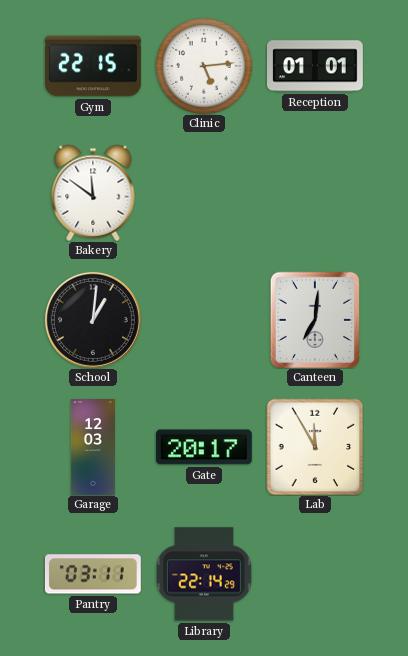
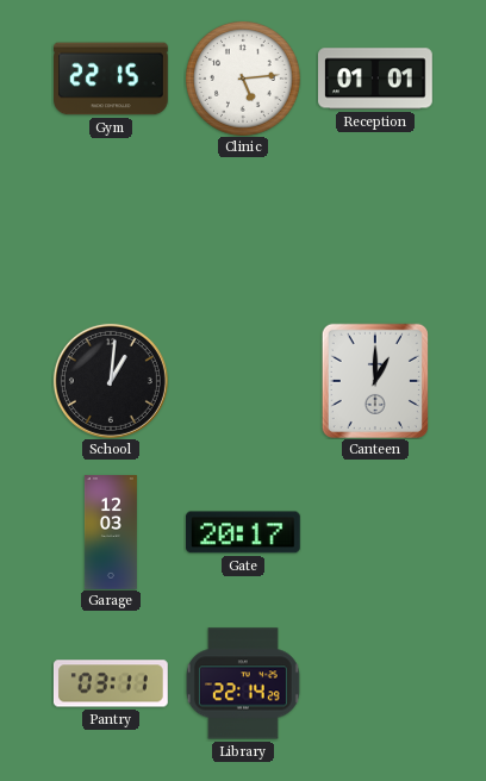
Bakery: 11:51 -> none
Canteen: 7:01 -> 1:00
Lab: 11:55 -> none
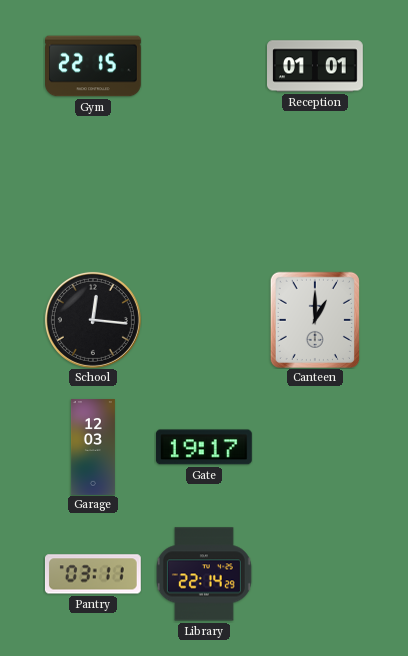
Clinic: 5:14 -> none
School: 1:01 -> 12:16
Gate: 20:17 -> 19:17
